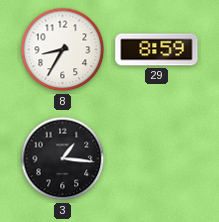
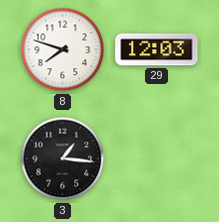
8: 8:35 -> 7:48
29: 8:59 -> 12:03
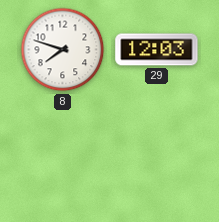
3: 1:16 -> none
